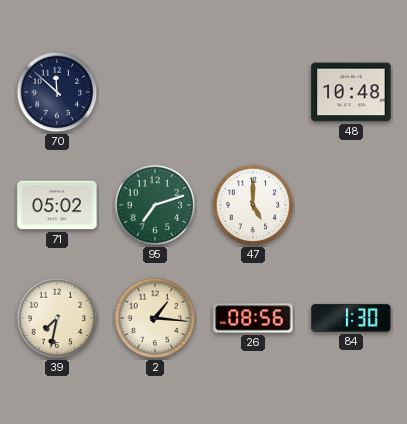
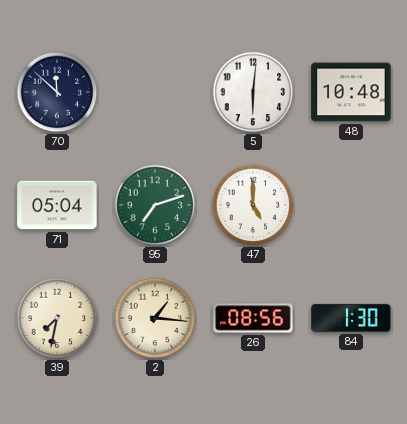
5: none -> 6:01
71: 05:02 -> 05:04
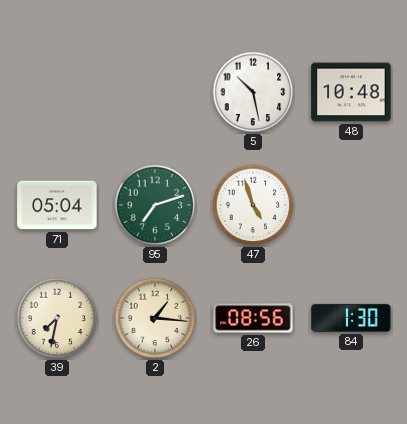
70: 11:52 -> none
5: 6:01 -> 10:28
47: 5:00 -> 4:57
